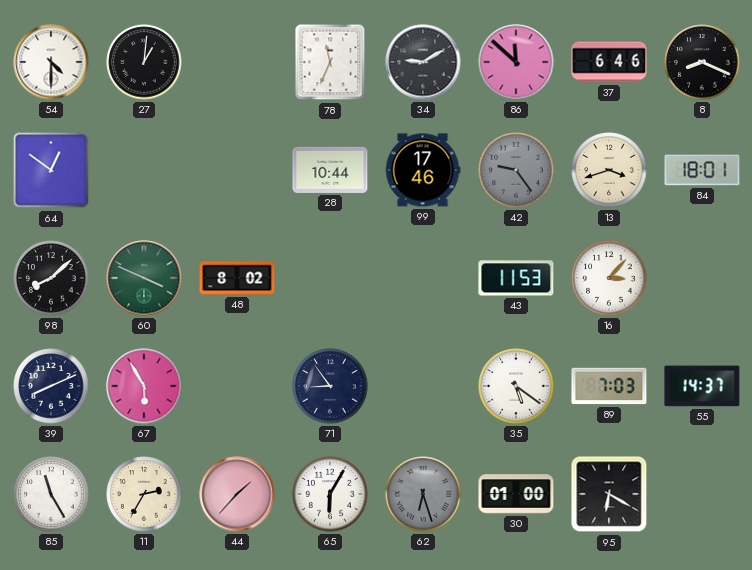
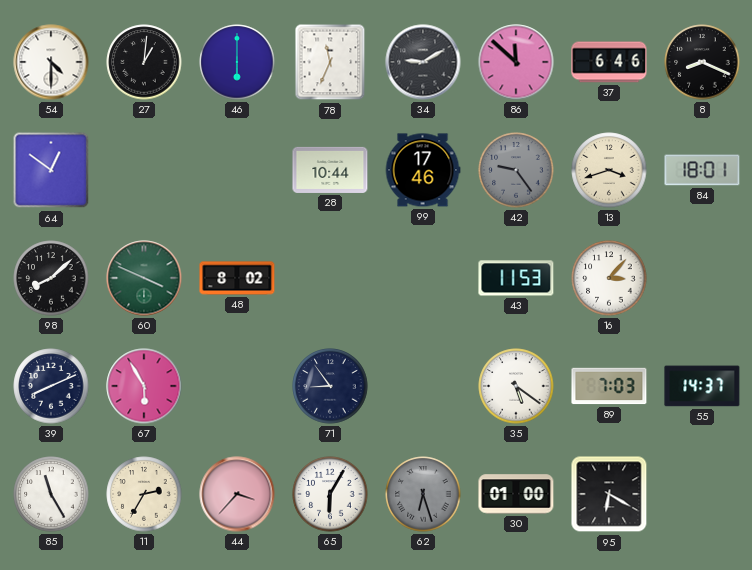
46: none -> 6:00
44: 1:37 -> 3:37
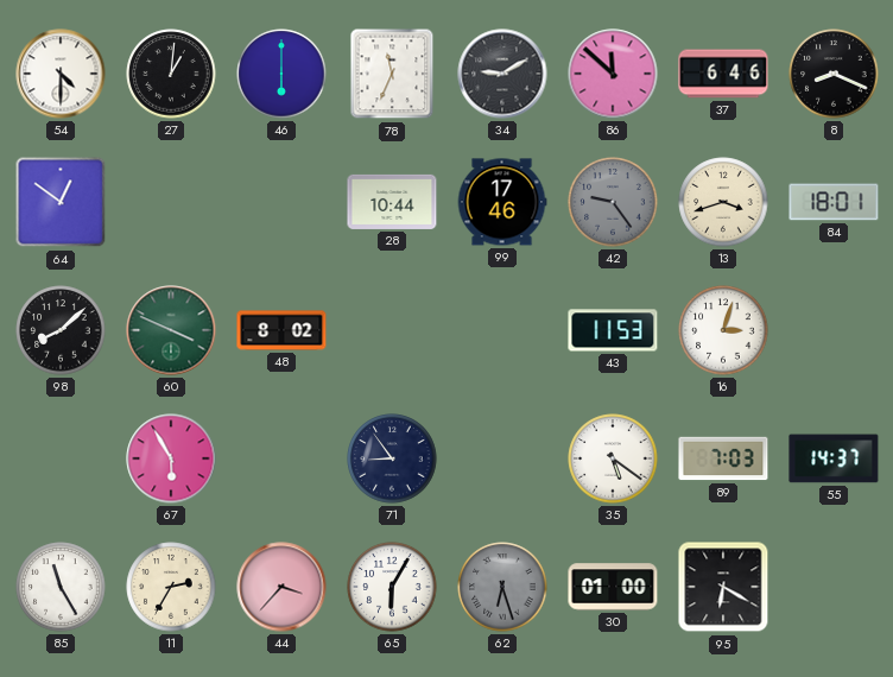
16: 3:07 -> 3:03
39: 8:11 -> none
